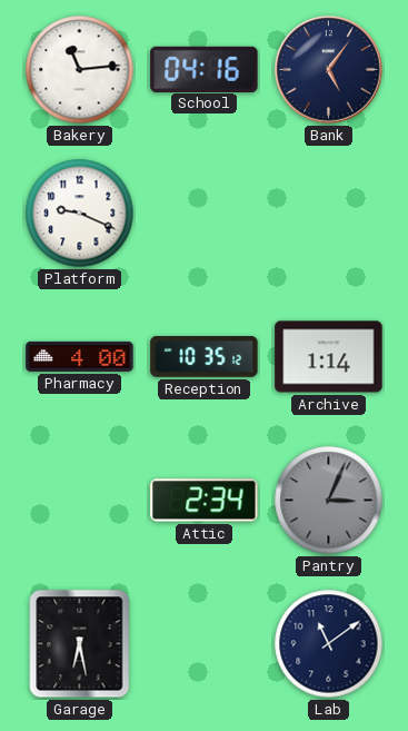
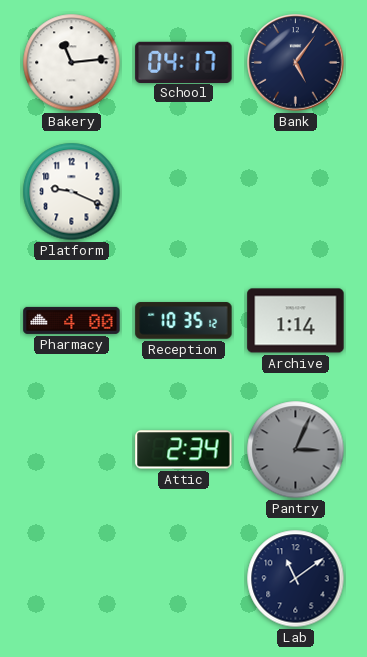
School: 04:16 -> 04:17
Garage: 6:28 -> none
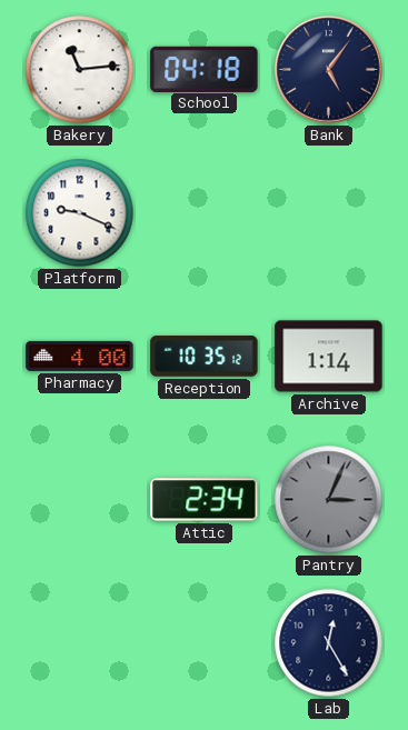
School: 04:17 -> 04:18
Lab: 11:09 -> 12:25
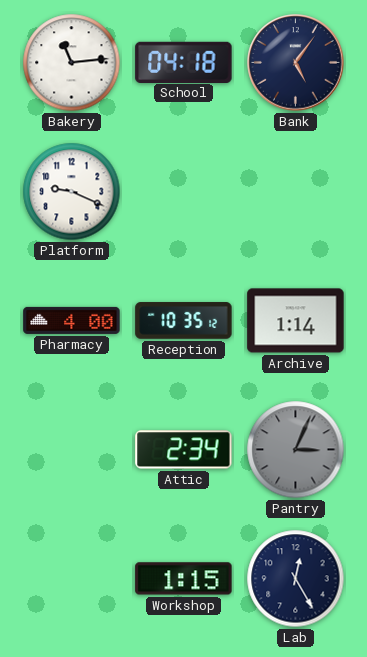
Workshop: none -> 1:15
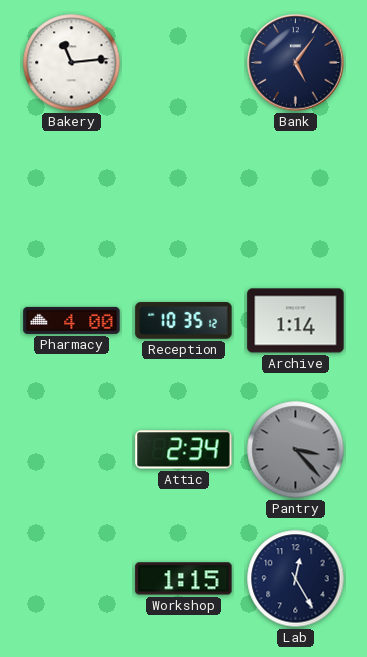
School: 04:18 -> none
Platform: 9:19 -> none
Pantry: 3:04 -> 3:23
